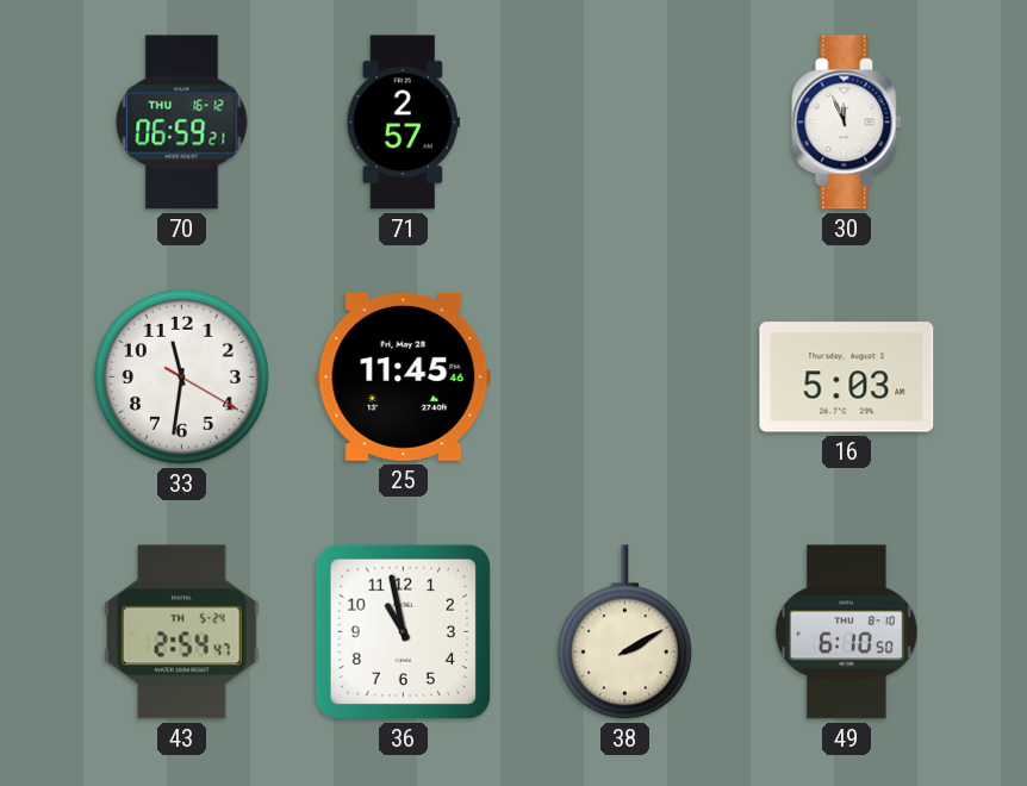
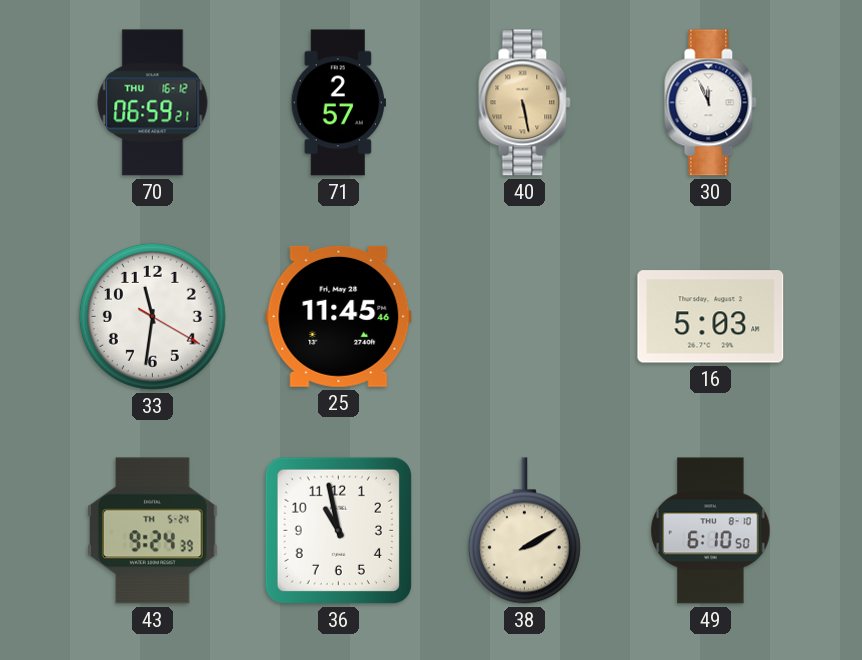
40: none -> 5:28
43: 2:54 -> 9:24
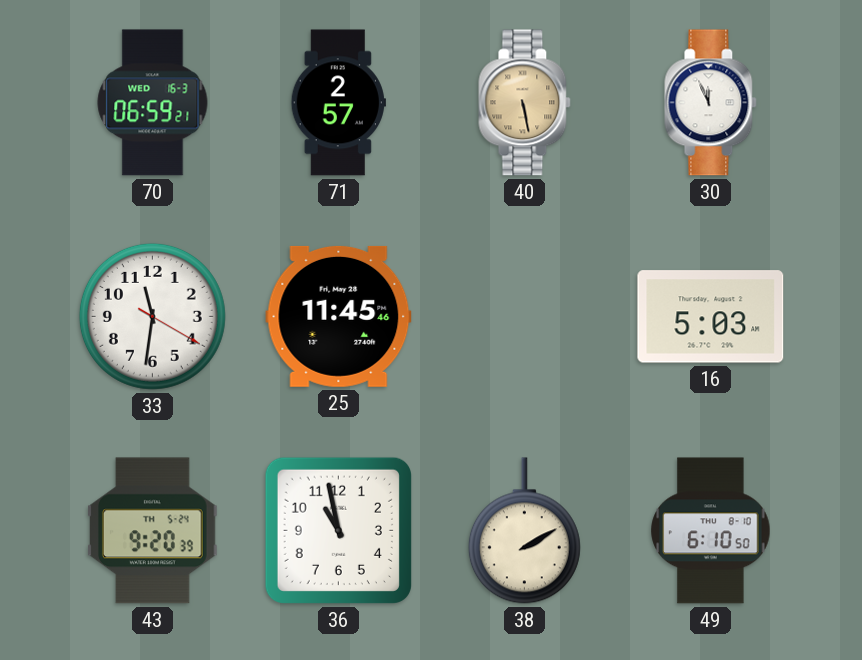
70 date: THU 16-12 -> WED 16-3
43: 9:24 -> 9:20
